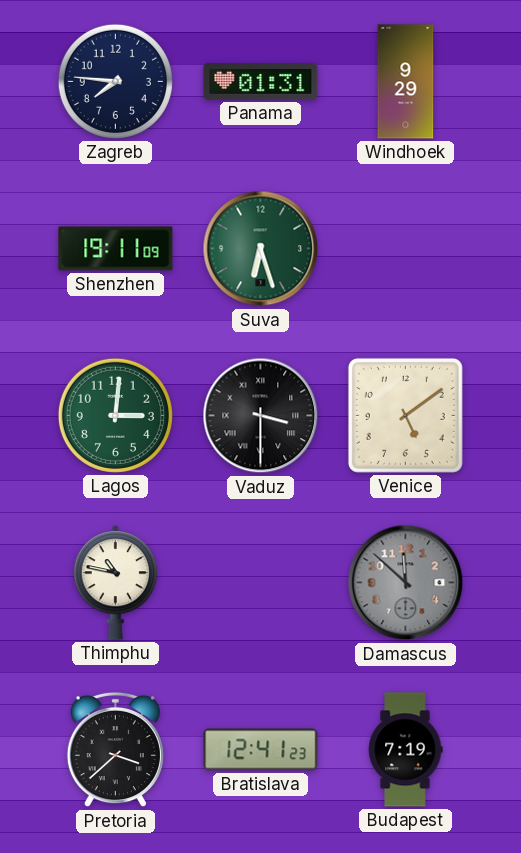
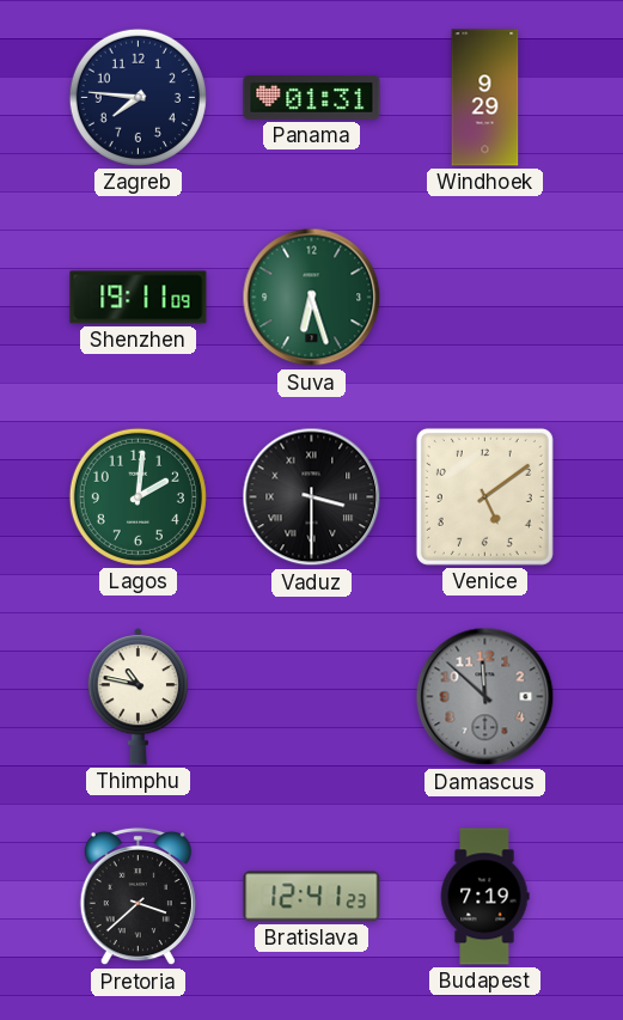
Lagos: 3:01 -> 2:01
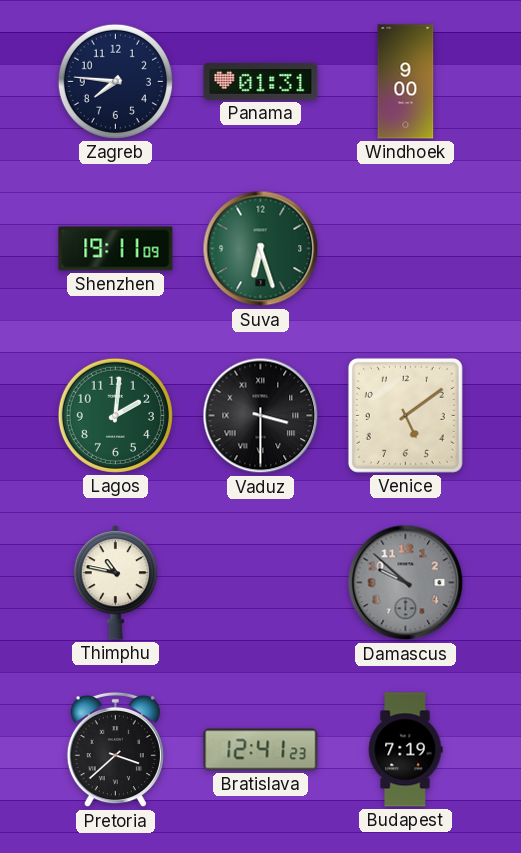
Windhoek: 9:29 -> 9:00
Damascus: 11:52 -> 9:52
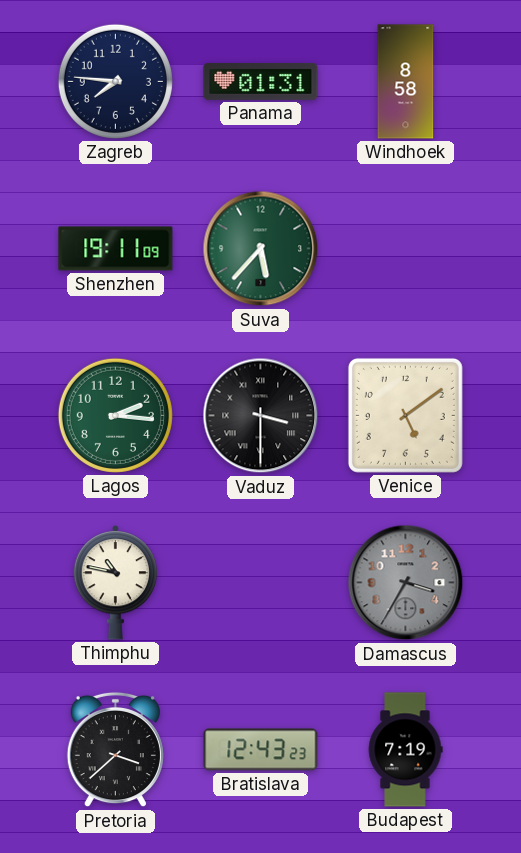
Windhoek: 9:00 -> 8:58
Suva: 6:27 -> 5:37
Lagos: 2:01 -> 2:16
Damascus: 9:52 -> 3:35
Bratislava: 12:41 -> 12:43
